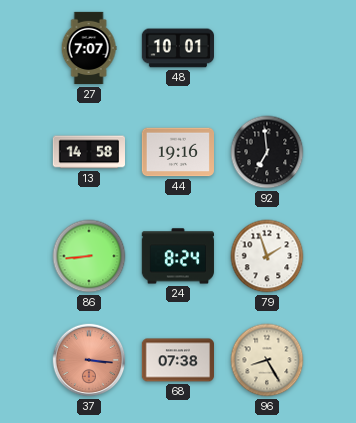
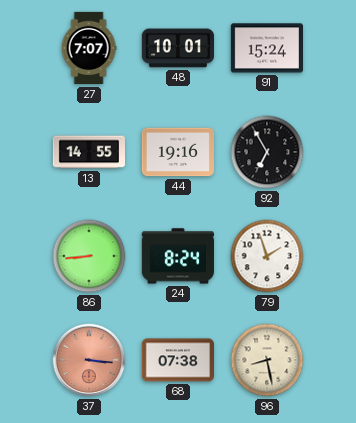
91: none -> 15:24
13: 14:58 -> 14:55
92: 6:59 -> 6:55
96: 8:25 -> 8:28
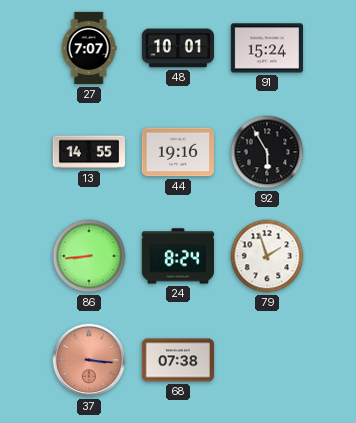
92: 6:55 -> 5:55
96: 8:28 -> none
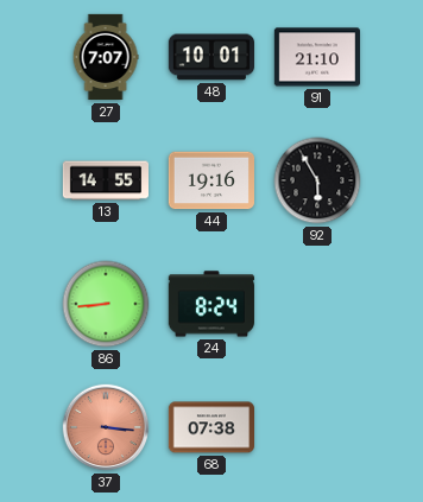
91: 15:24 -> 21:10
79: 1:57 -> none
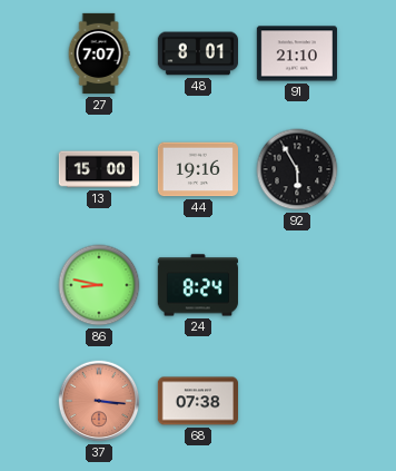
48: 10:01 -> 8:01
13: 14:55 -> 15:00
86: 8:44 -> 8:47
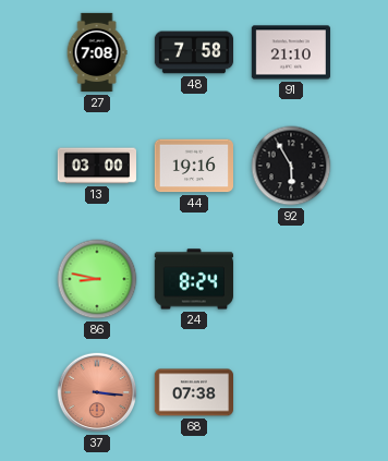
27: 7:07 -> 7:08
48: 8:01 -> 7:58
13: 15:00 -> 03:00
